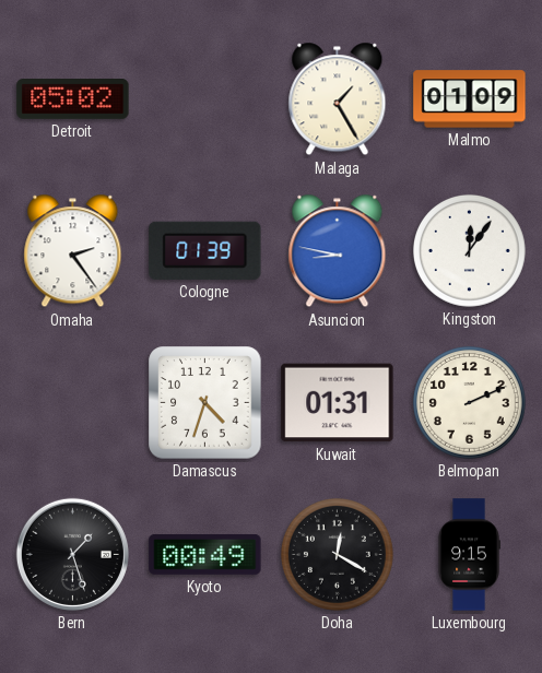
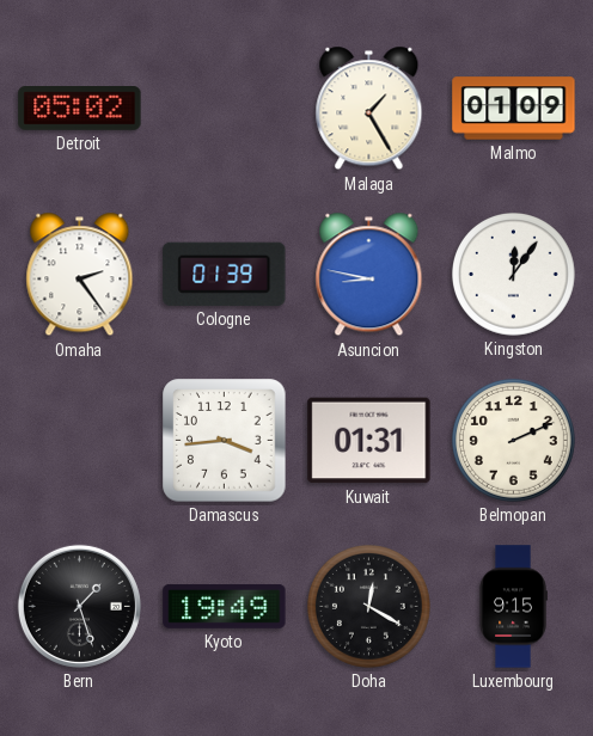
Damascus: 4:33 -> 3:44
Kyoto: 00:49 -> 19:49
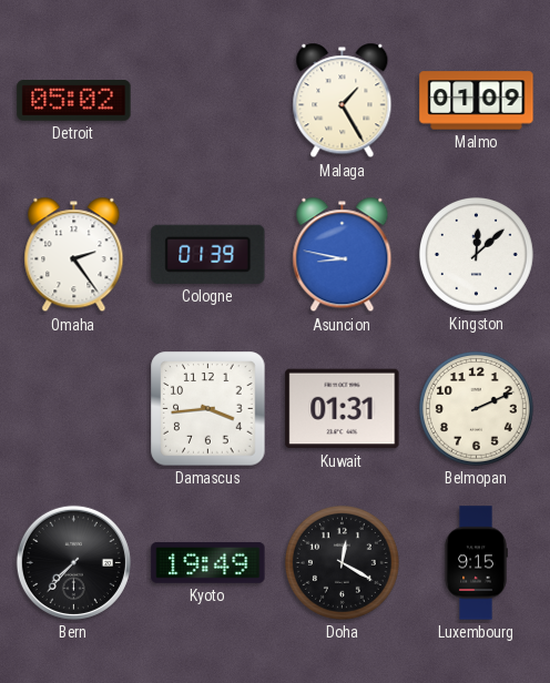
Kingston: 12:06 -> 12:08
Bern: 1:27 -> 7:37
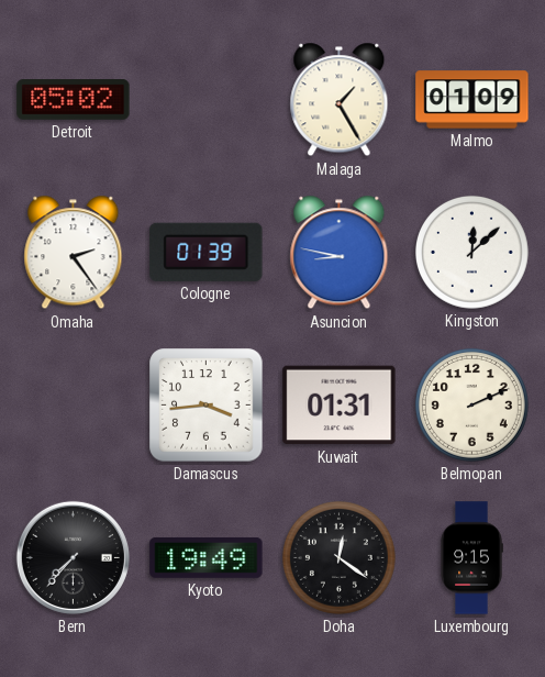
Doha: 12:20 -> 12:21
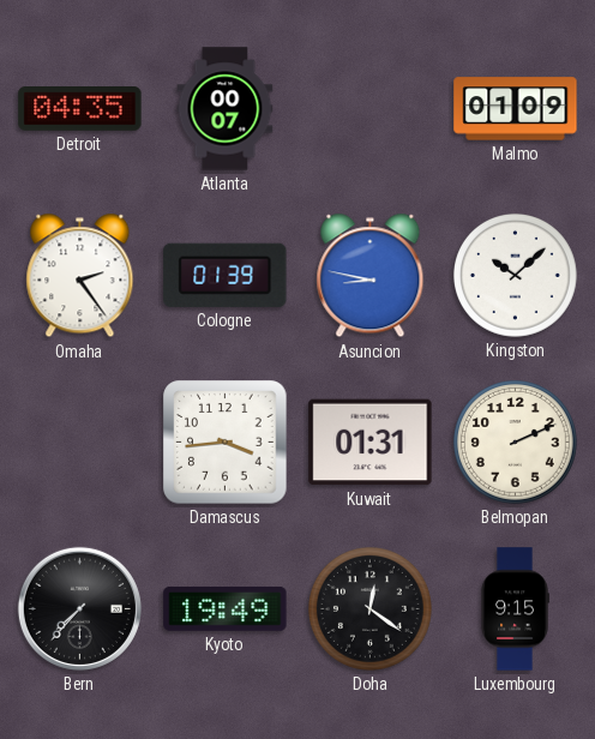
Detroit: 05:02 -> 04:35
Atlanta: none -> 00:07
Malaga: 1:25 -> none
Kingston: 12:08 -> 10:08
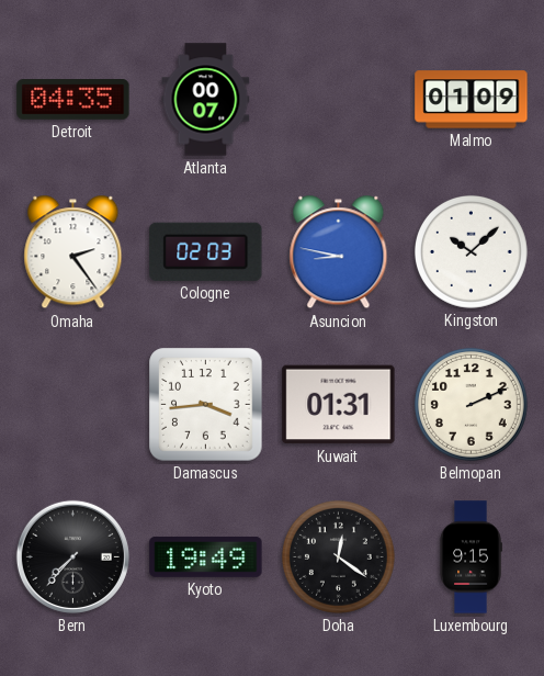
Cologne: 01:39 -> 02:03
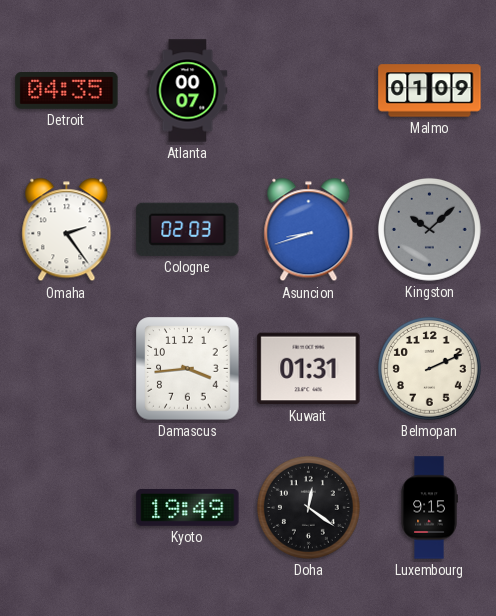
Asuncion: 8:47 -> 8:42
Kingston dial: white -> grey
Bern: 7:37 -> none
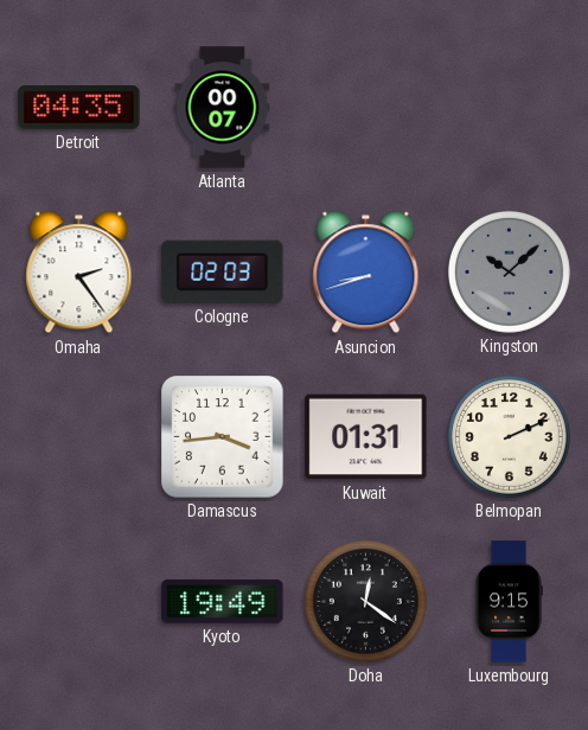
Malmo: 01:09 -> none
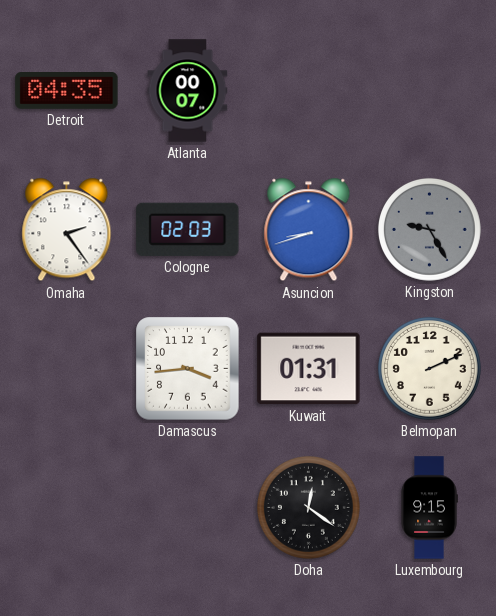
Kingston: 10:08 -> 9:25
Kyoto: 19:49 -> none
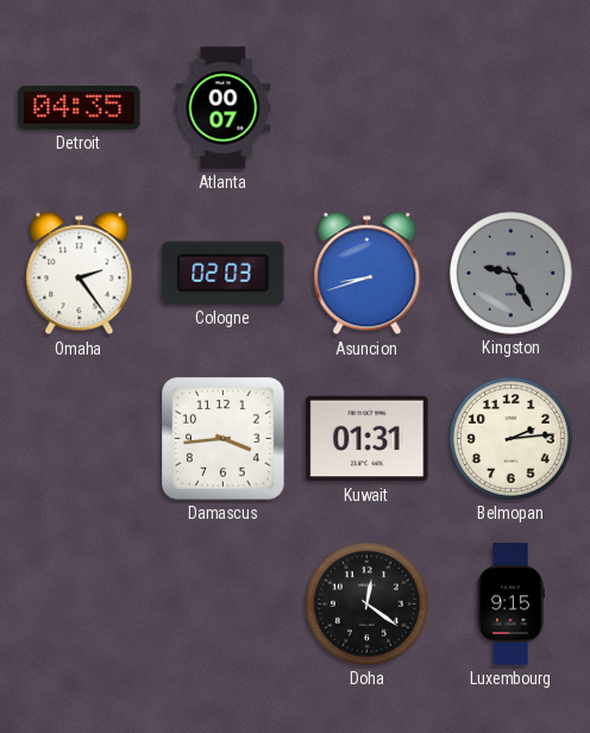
Belmopan: 2:11 -> 2:14
